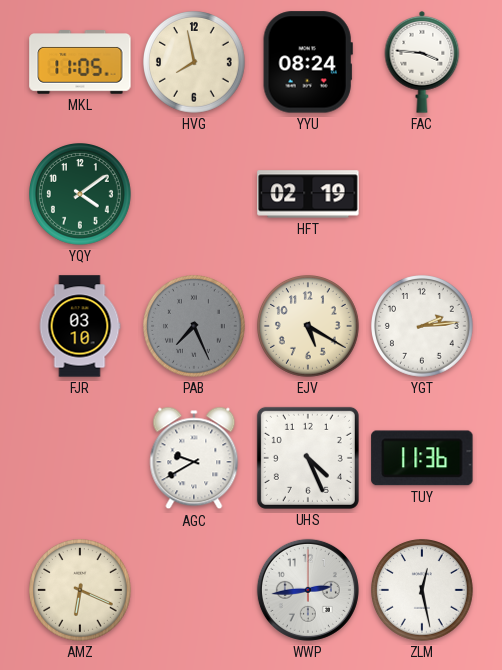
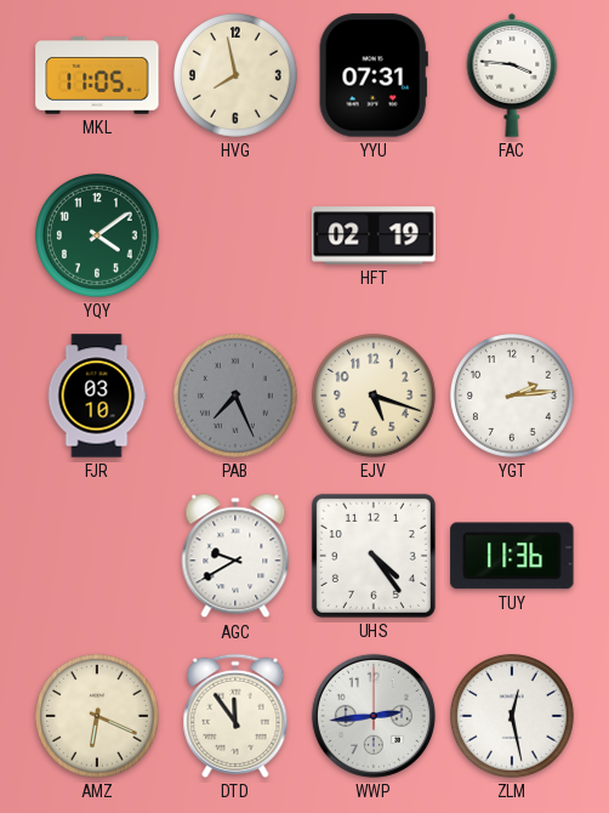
YYU: 08:24 -> 07:31
EJV: 5:20 -> 5:18
UHS: 4:26 -> 4:24
DTD: none -> 11:54
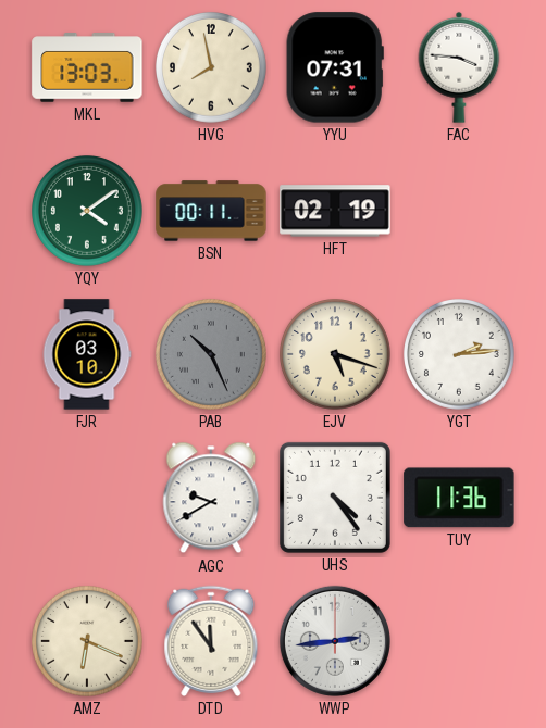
MKL: 11:05 -> 13:03
BSN: none -> 00:11
PAB: 7:26 -> 10:26
ZLM: 12:28 -> none
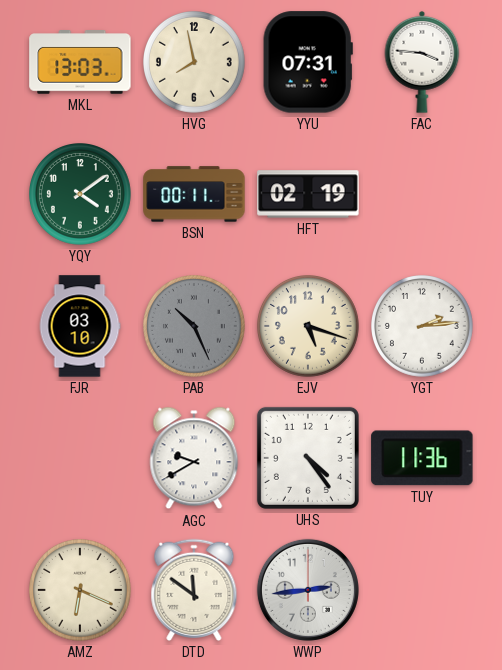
DTD: 11:54 -> 11:51
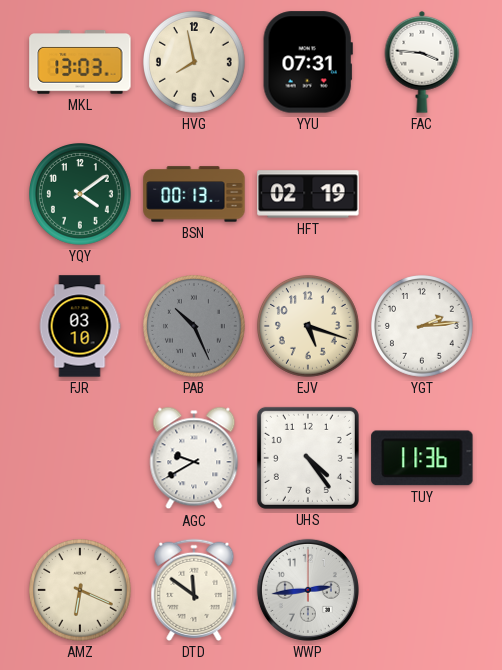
BSN: 00:11 -> 00:13
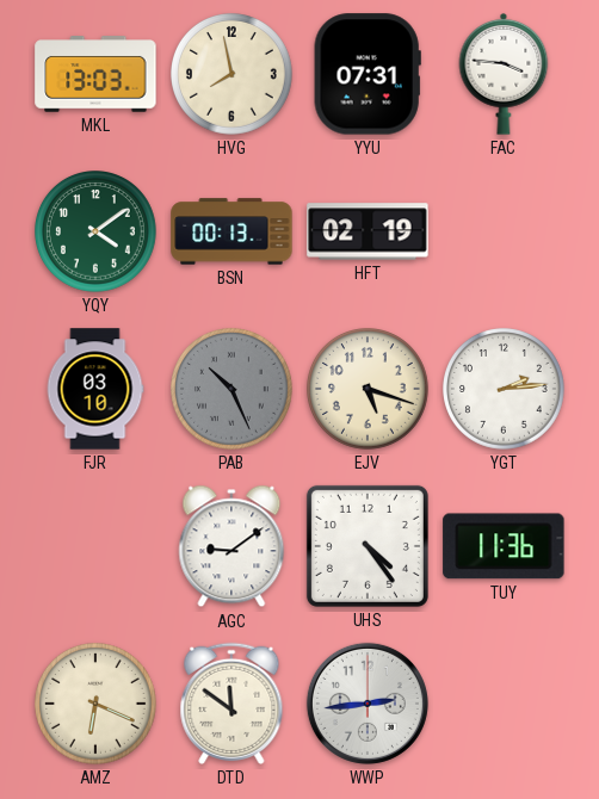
AGC: 9:40 -> 9:09
